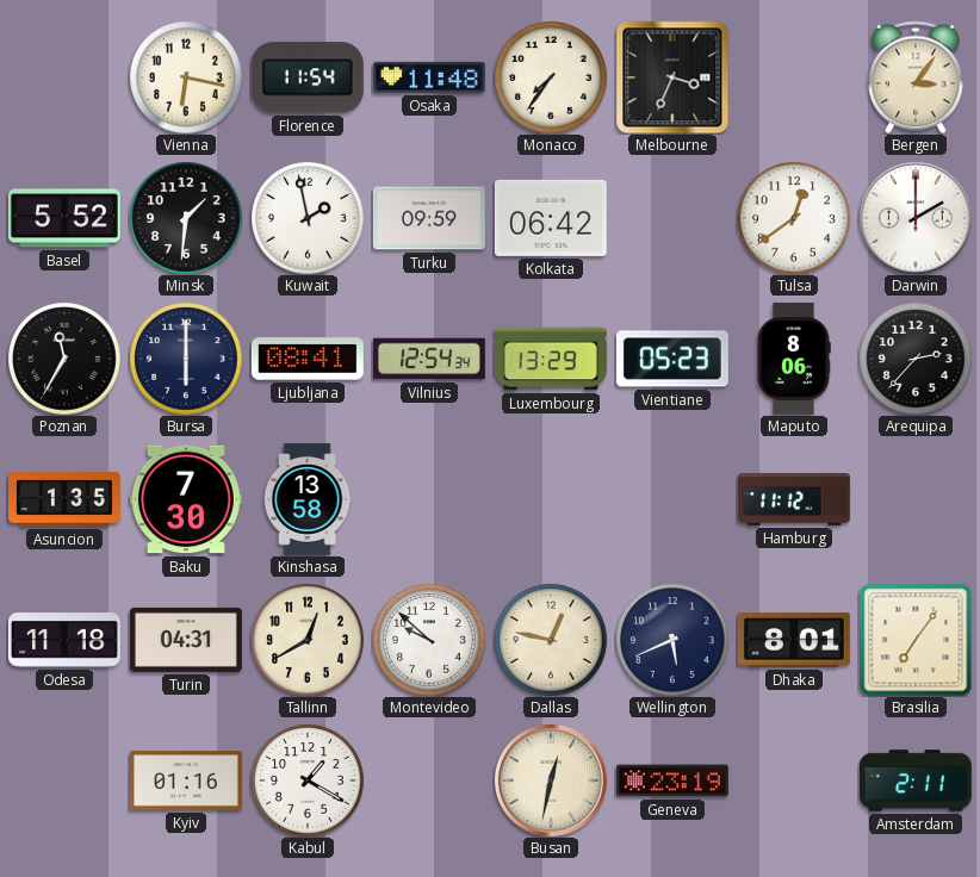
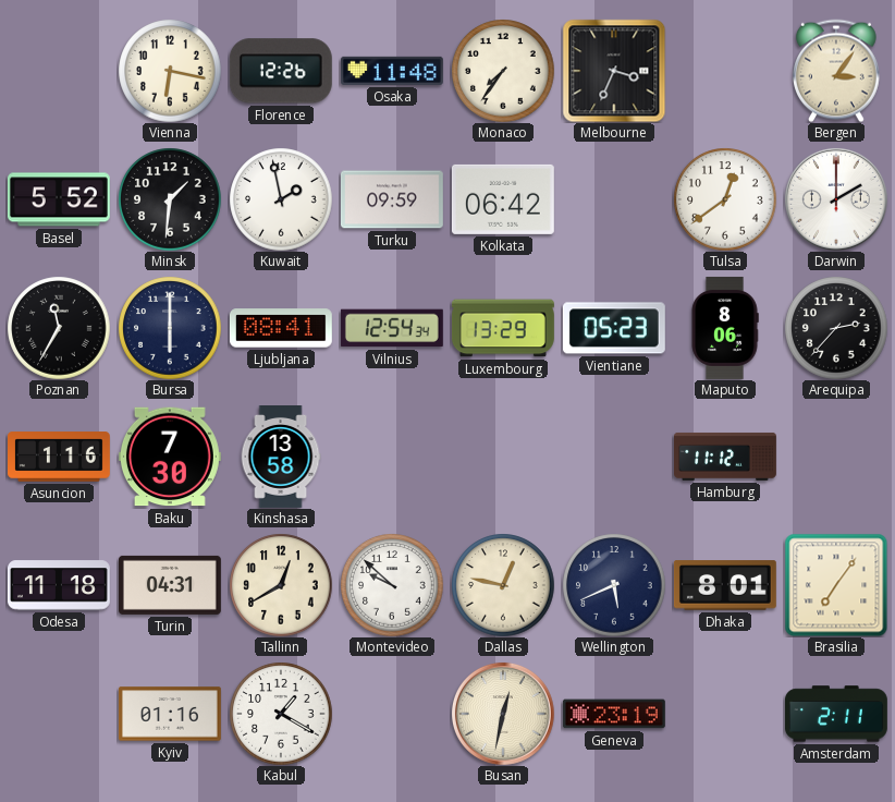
Florence: 11:54 -> 12:26
Asuncion: 1:35 -> 1:16
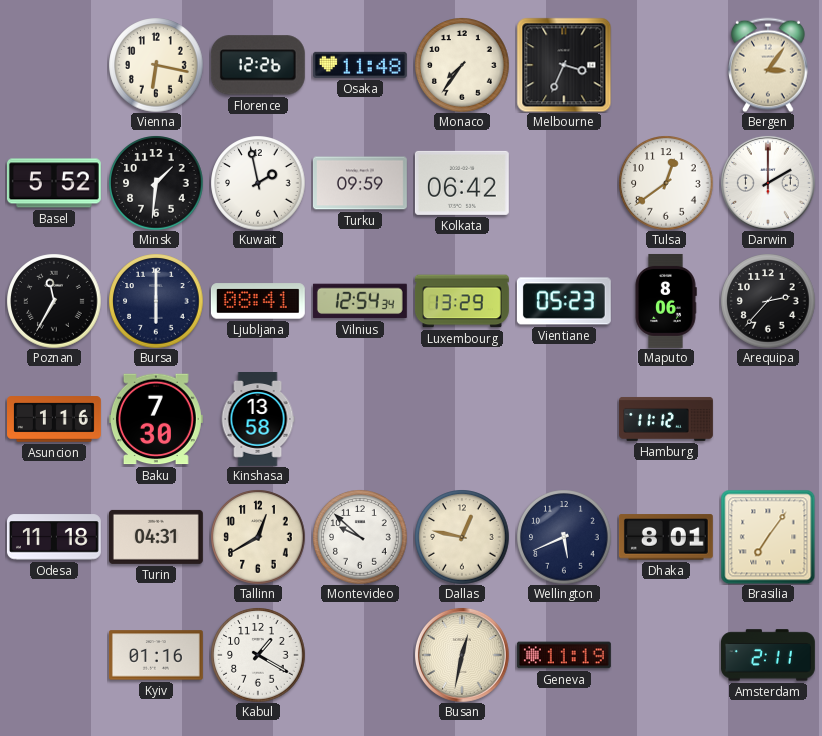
Geneva: 23:19 -> 11:19
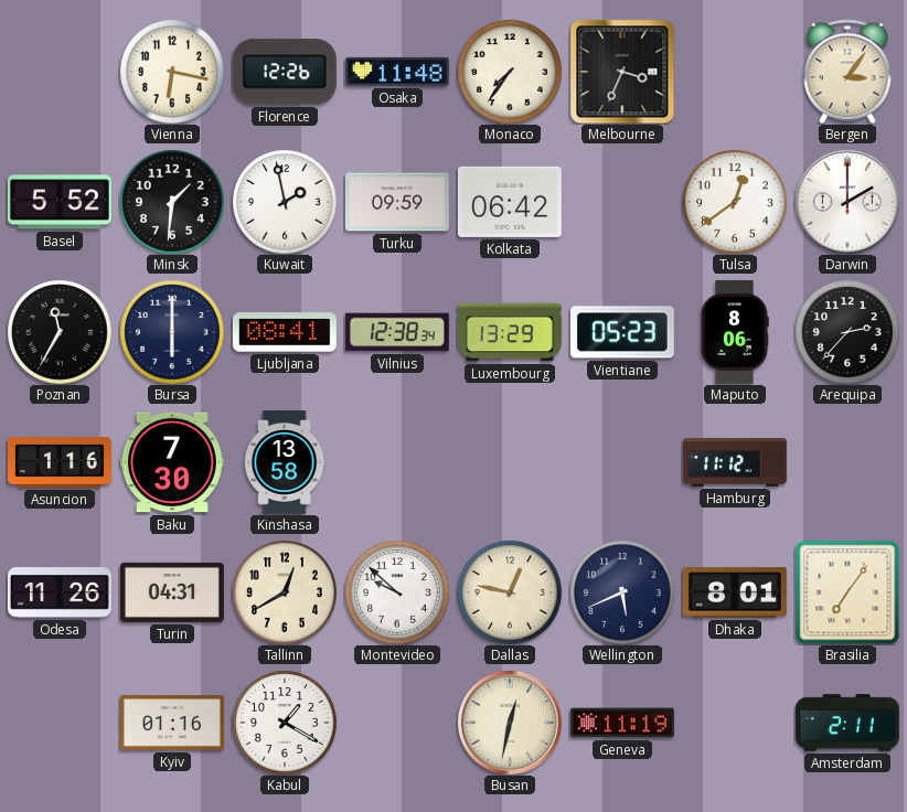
Vilnius: 12:54 -> 12:38
Odesa: 11:18 -> 11:26
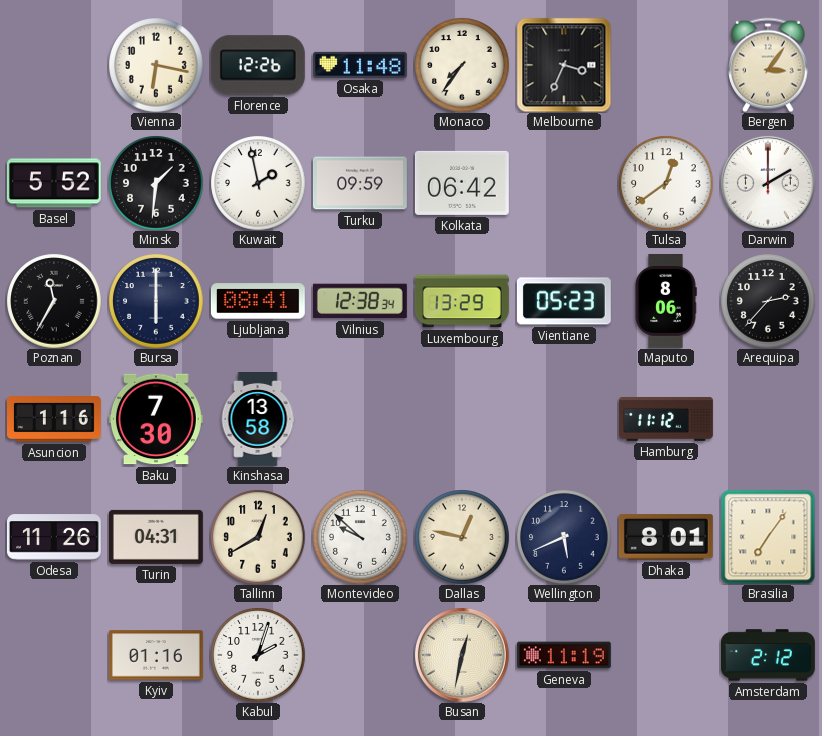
Kabul: 1:20 -> 2:03
Amsterdam: 2:11 -> 2:12
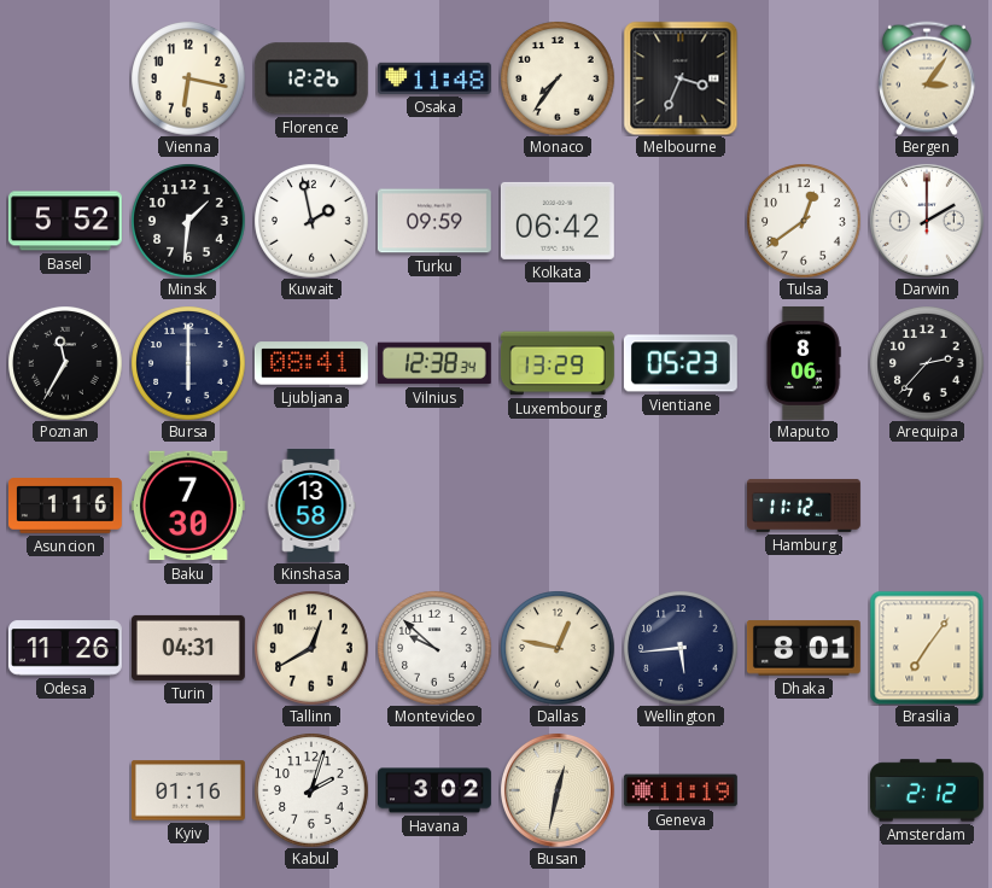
Wellington: 5:41 -> 5:44
Havana: none -> 3:02
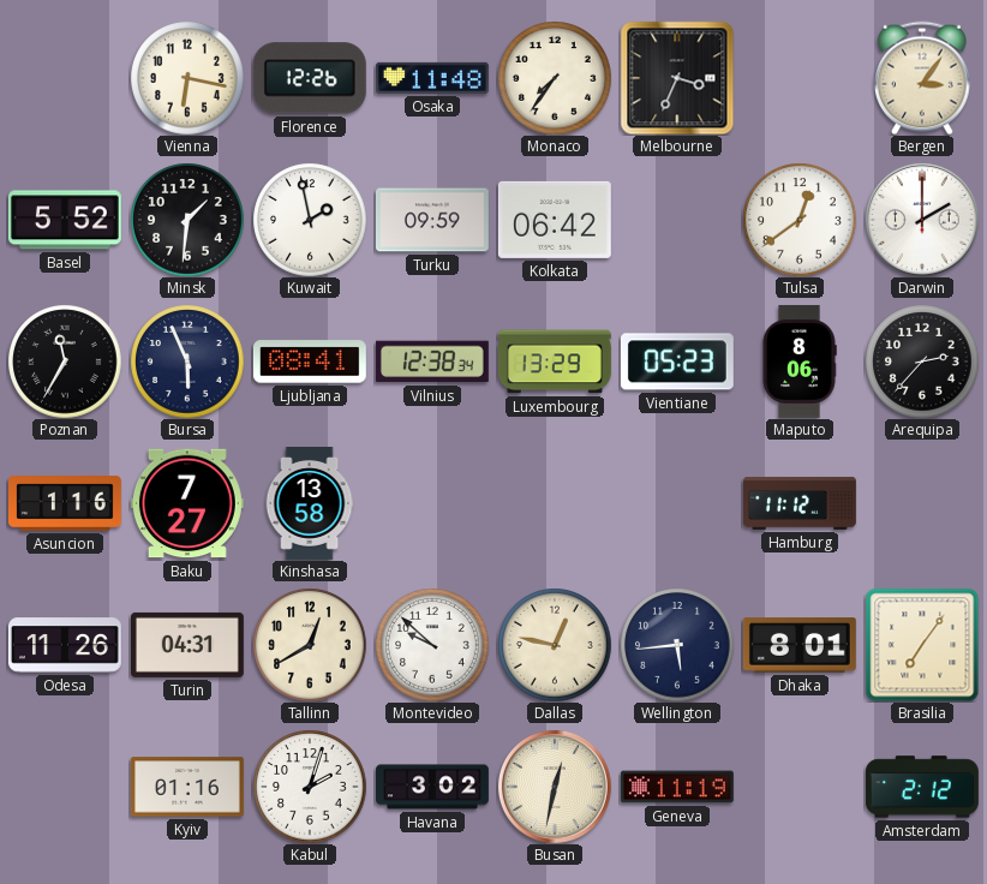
Bursa: 6:00 -> 5:56
Baku: 7:30 -> 7:27
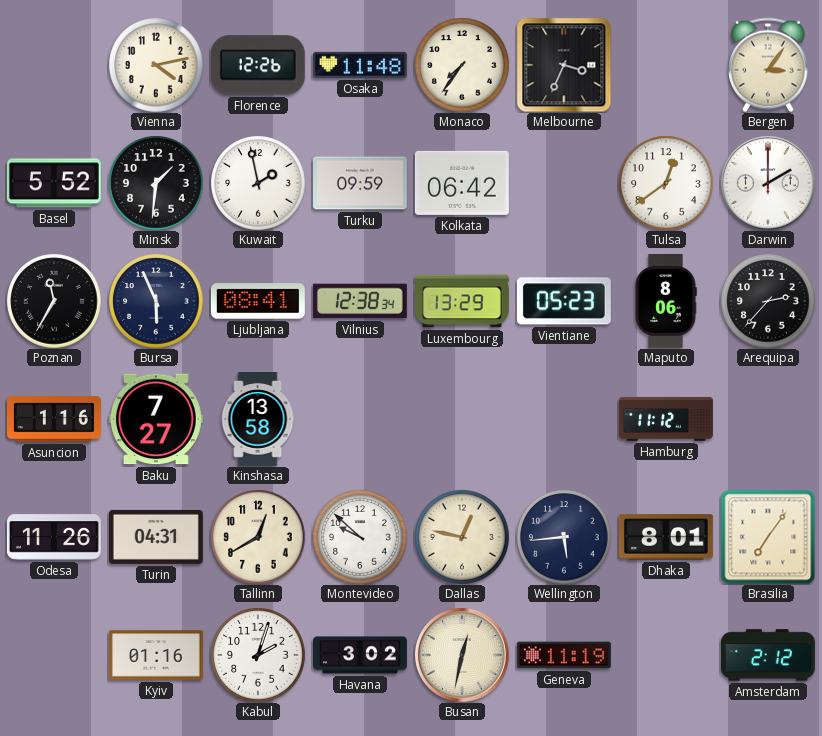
Vienna: 6:17 -> 4:13
